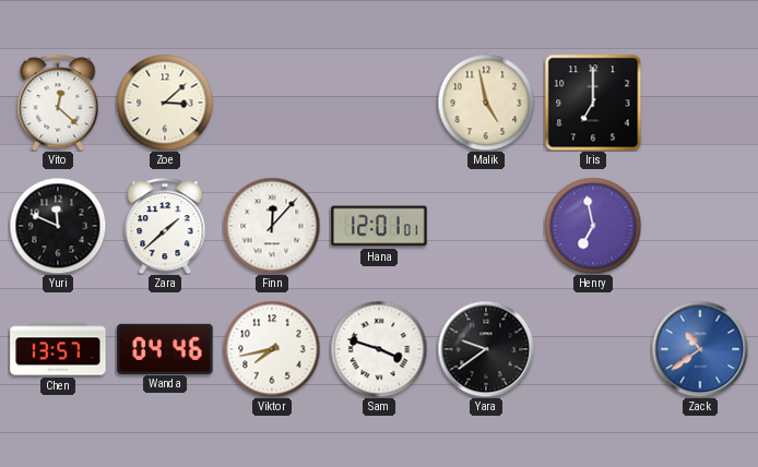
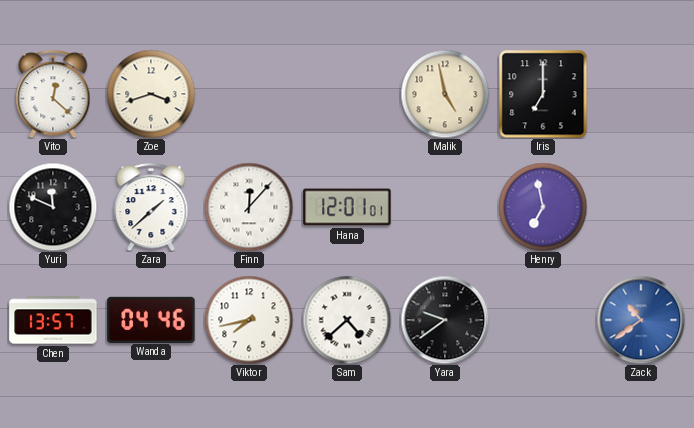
Zoe: 3:08 -> 3:42
Sam: 3:48 -> 4:38
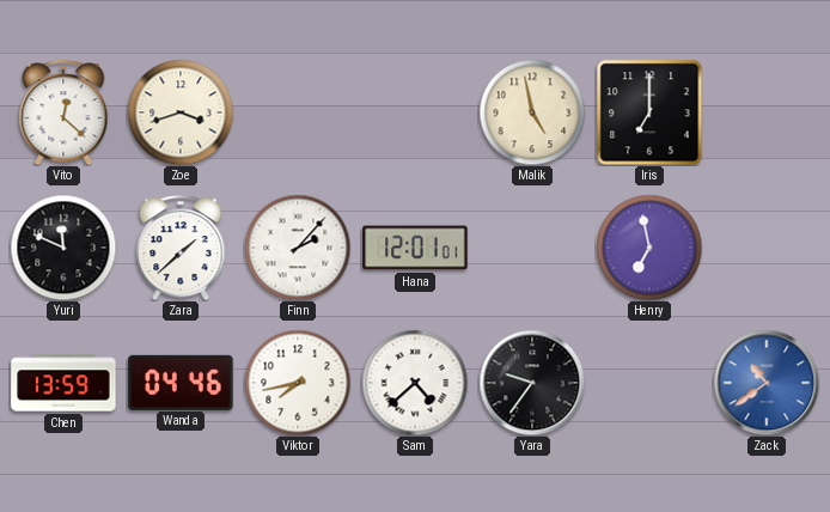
Finn: 12:07 -> 2:07
Chen: 13:57 -> 13:59
Yara: 9:39 -> 9:36
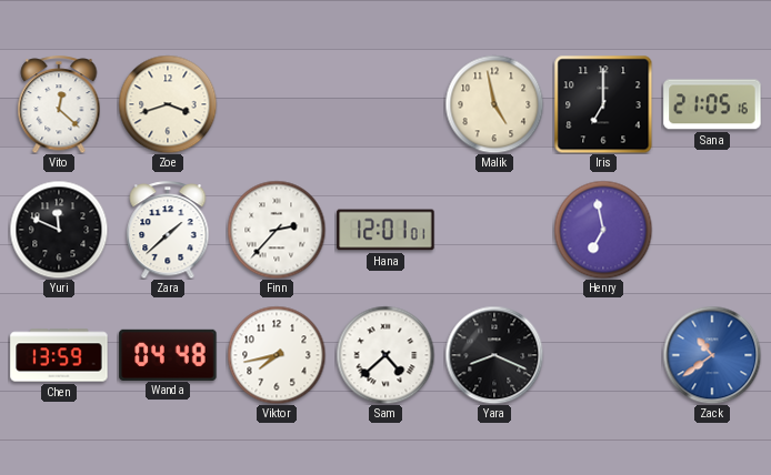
Sana: none -> 21:05
Finn: 2:07 -> 2:37
Wanda: 04:46 -> 04:48
Yara: 9:36 -> 8:19
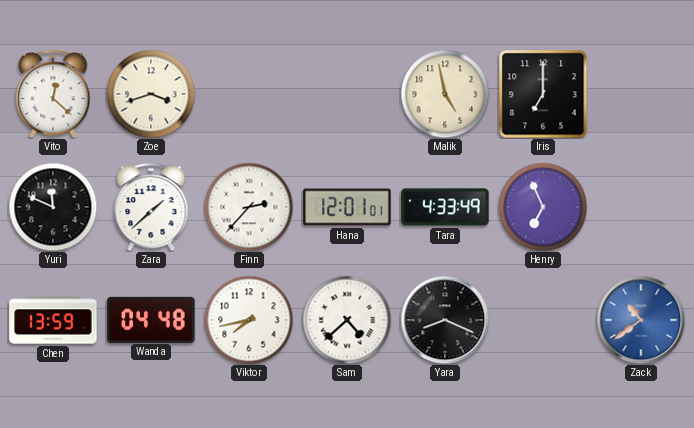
Sana: 21:05 -> none
Tara: none -> 4:33
Henry: 6:58 -> 6:56
